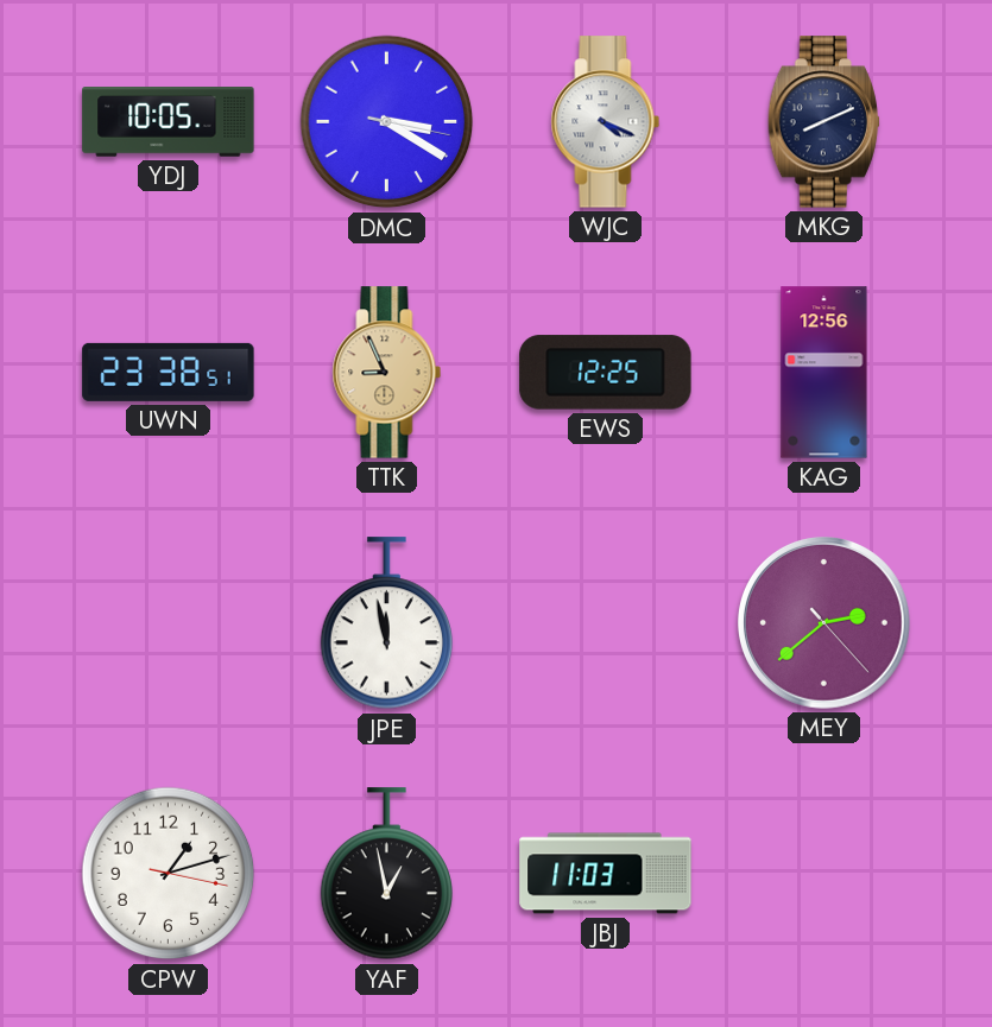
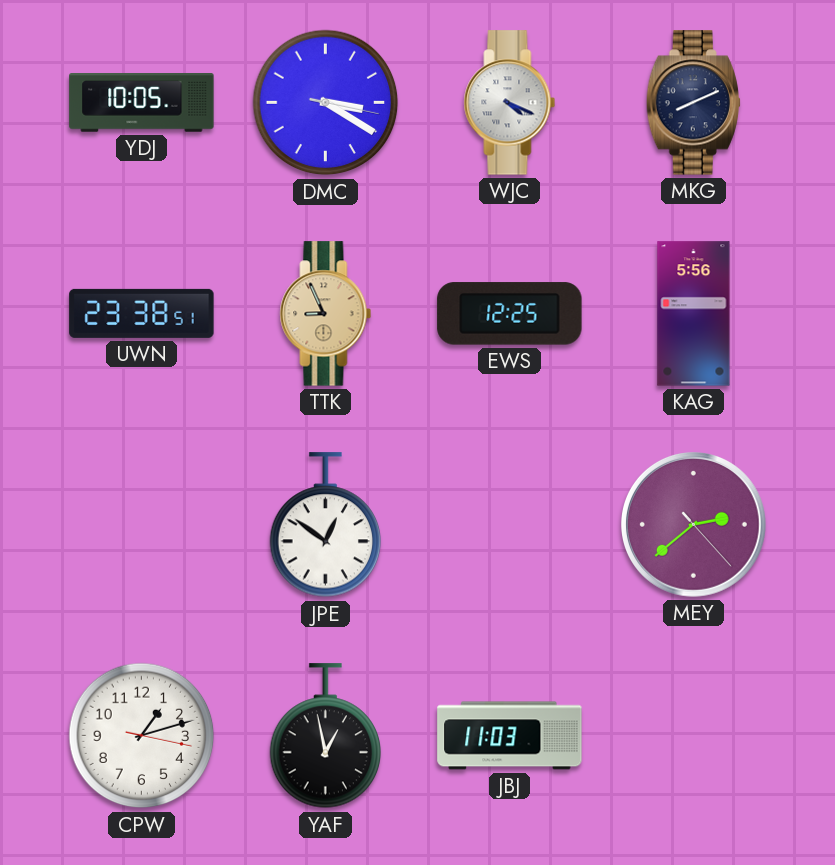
KAG: 12:56 -> 5:56
JPE: 11:58 -> 12:51
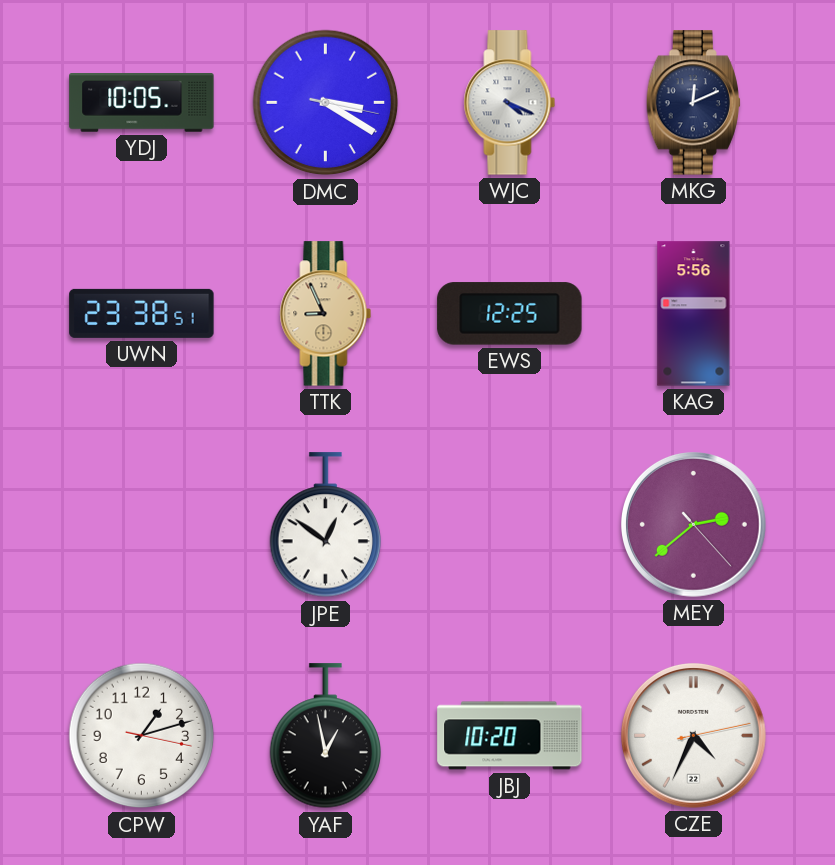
MKG: 8:11 -> 12:11
JBJ: 11:03 -> 10:20
CZE: none -> 4:34
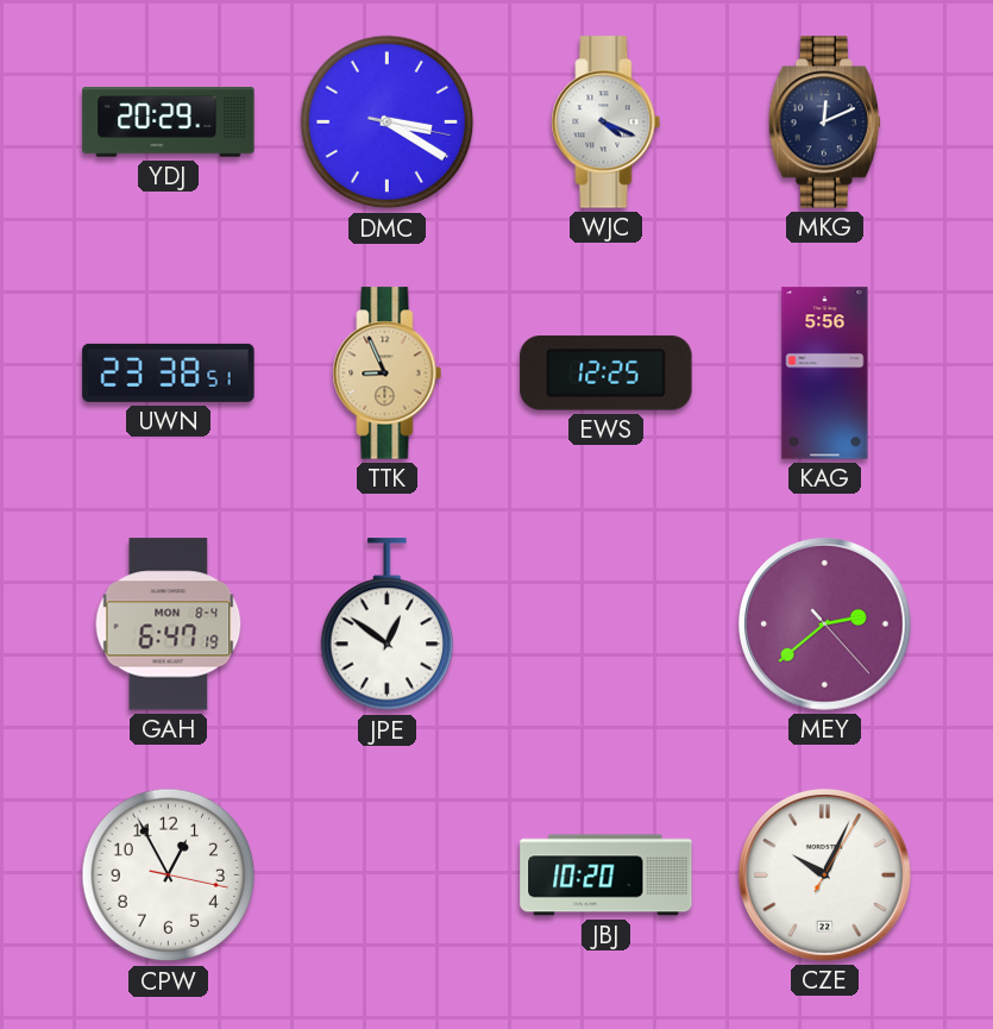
YDJ: 10:05 -> 20:29
GAH: none -> 6:47
CPW: 1:12 -> 12:55
YAF: 12:58 -> none
CZE: 4:34 -> 10:04
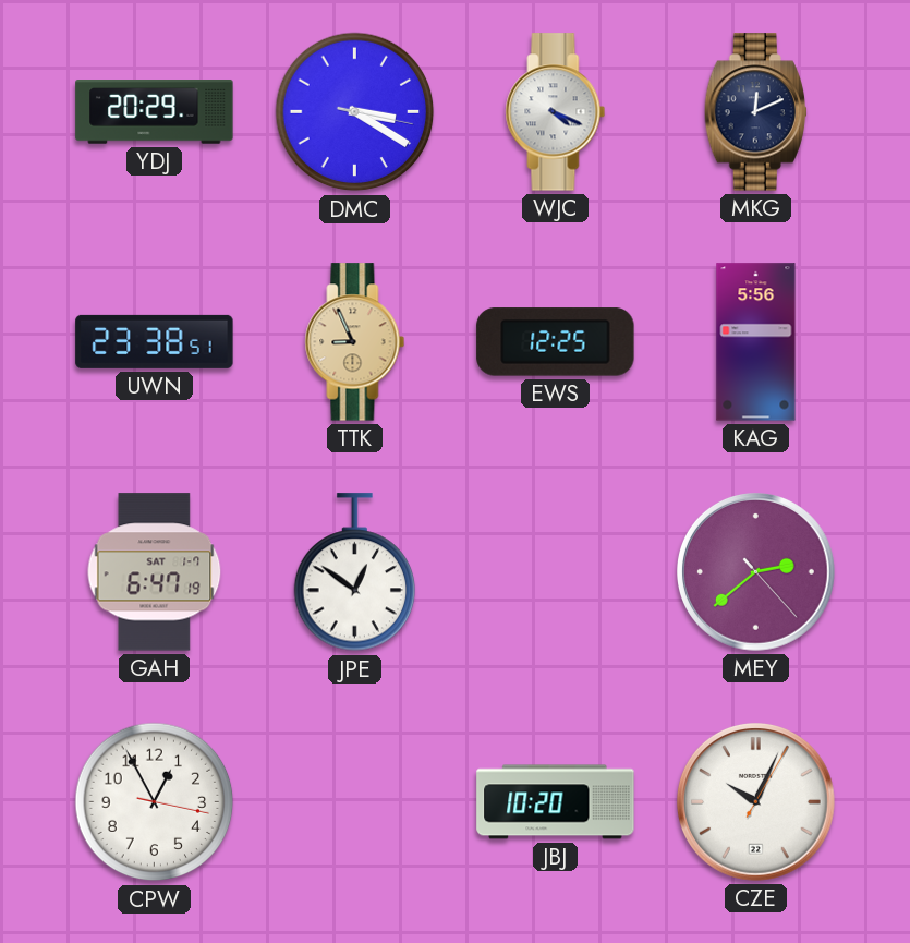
GAH date: MON 8-4 -> SAT 1-7
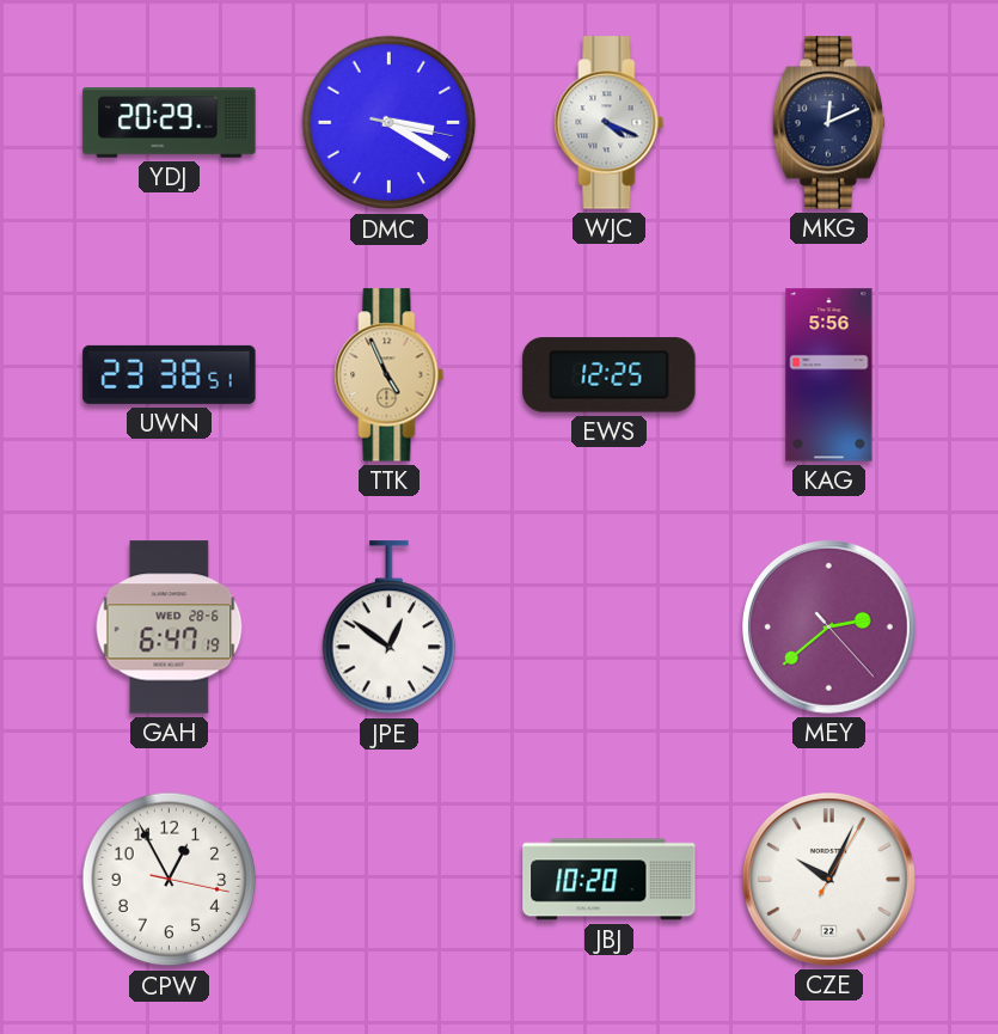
TTK: 8:56 -> 4:56
GAH date: SAT 1-7 -> WED 28-6
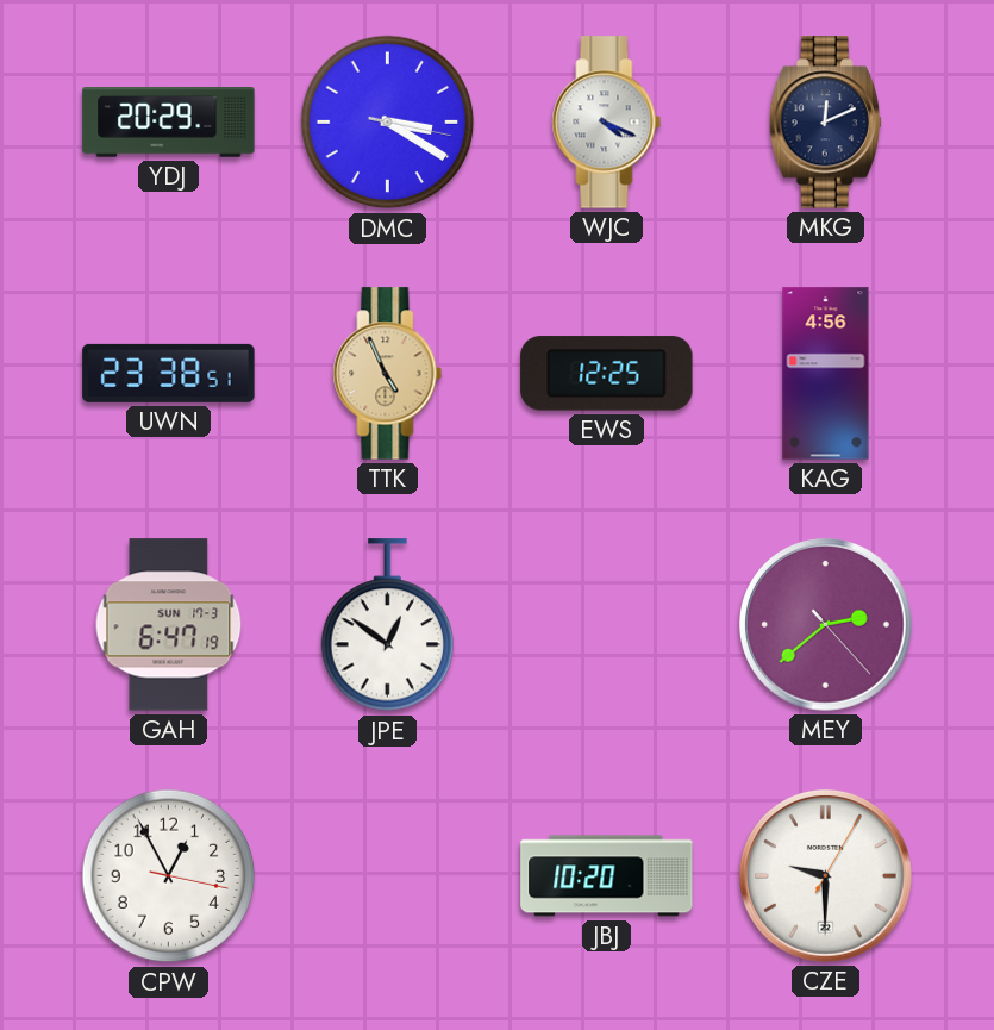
KAG: 5:56 -> 4:56
GAH date: WED 28-6 -> SUN 17-3
CZE: 10:04 -> 9:30
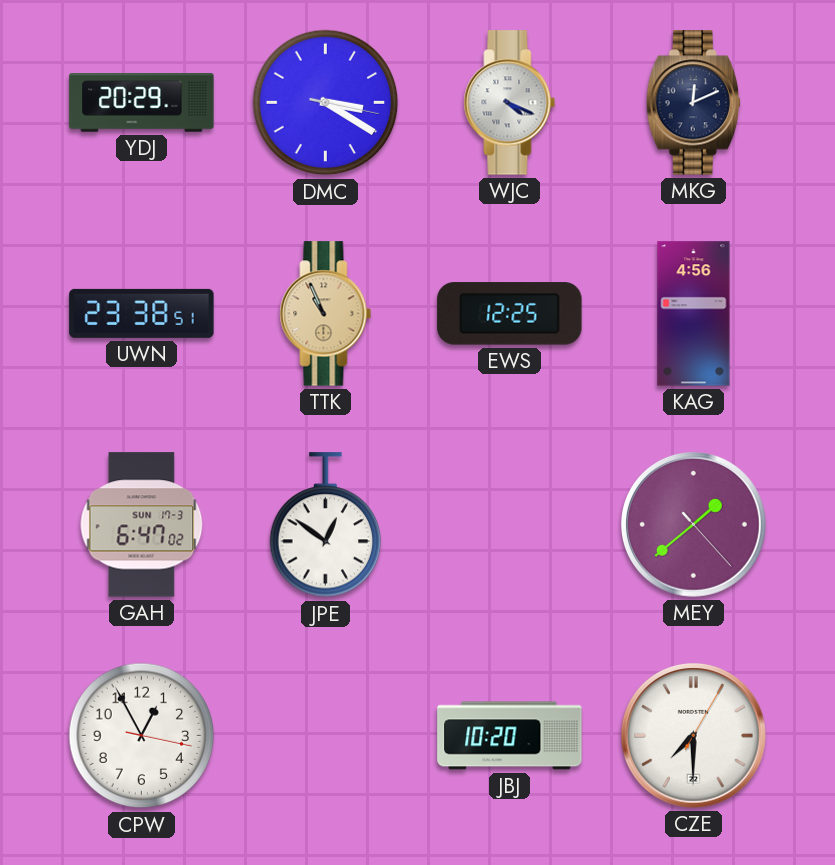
TTK: 4:56 -> 10:56
GAH: 6:47:19 -> 6:47:02
MEY: 2:38 -> 1:38
CZE: 9:30 -> 7:30
